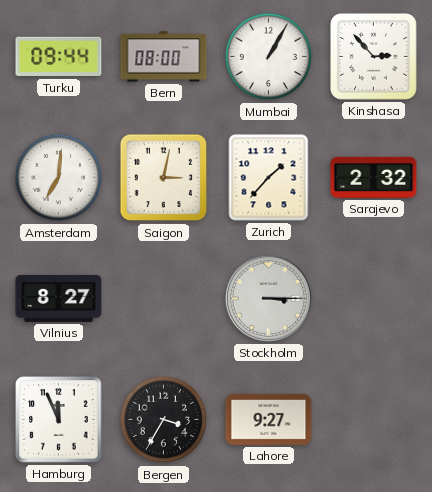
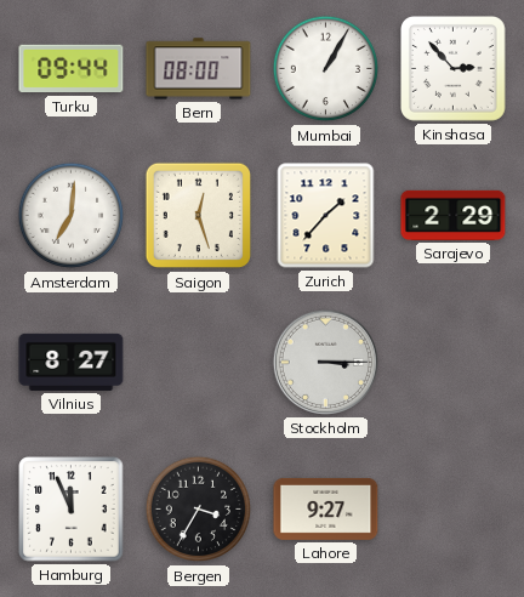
Saigon: 3:02 -> 12:27
Sarajevo: 2:32 -> 2:29
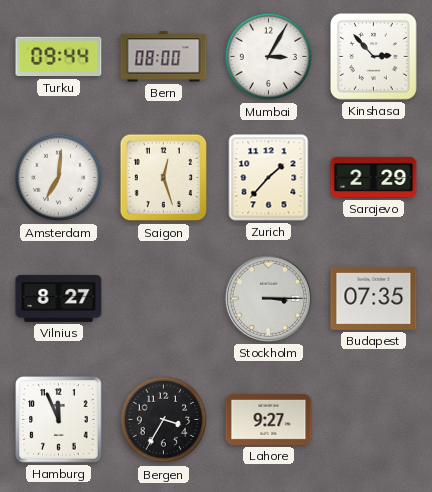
Mumbai: 1:05 -> 3:05
Budapest: none -> 07:35
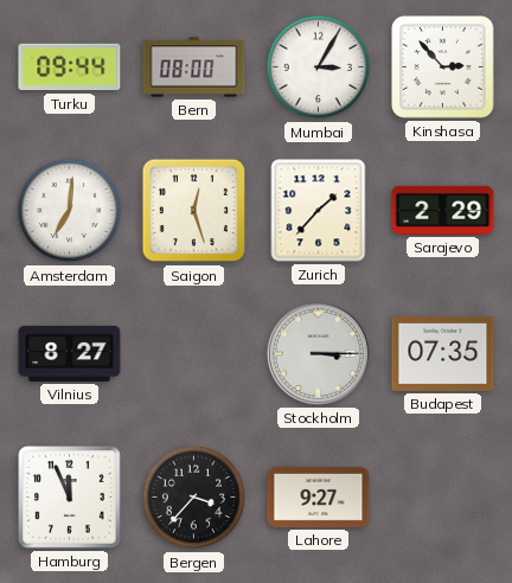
Bergen: 3:35 -> 3:37
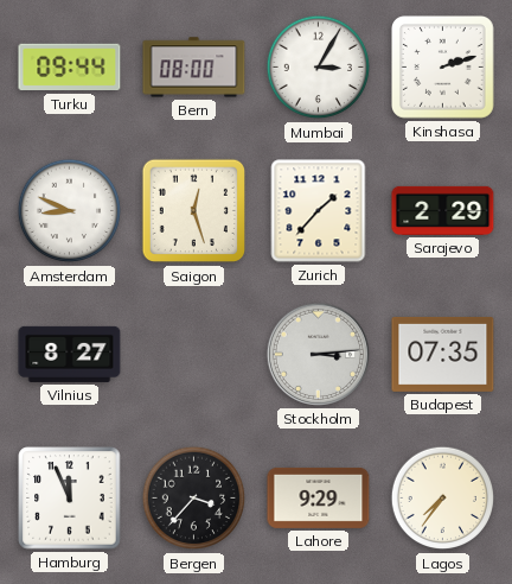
Kinshasa: 2:53 -> 2:12
Amsterdam: 7:01 -> 8:49
Stockholm: 3:15 -> 3:14
Lahore: 9:27 -> 9:29
Lagos: none -> 7:36
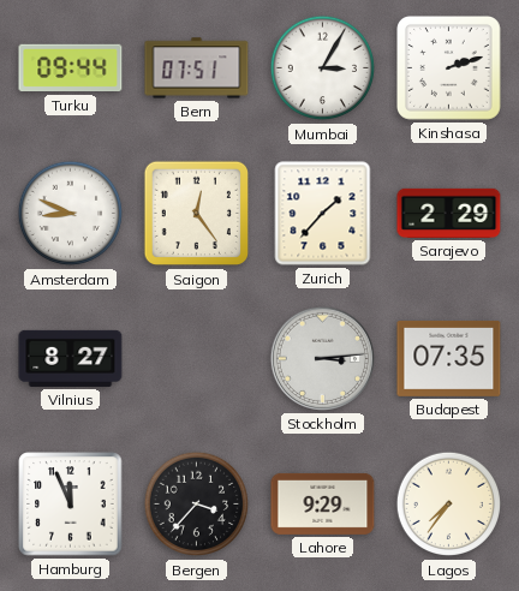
Bern: 08:00 -> 07:51
Saigon: 12:27 -> 12:24
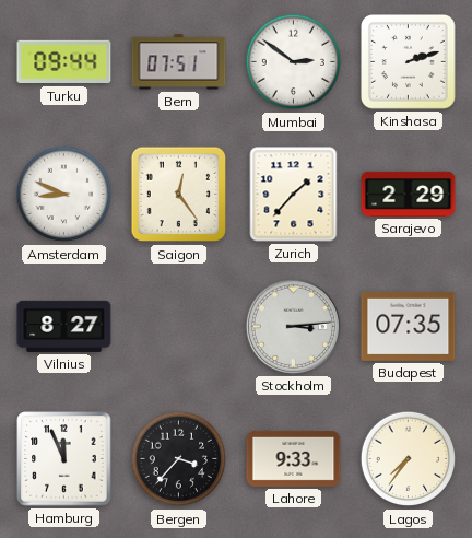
Mumbai: 3:05 -> 2:51
Lahore: 9:29 -> 9:33
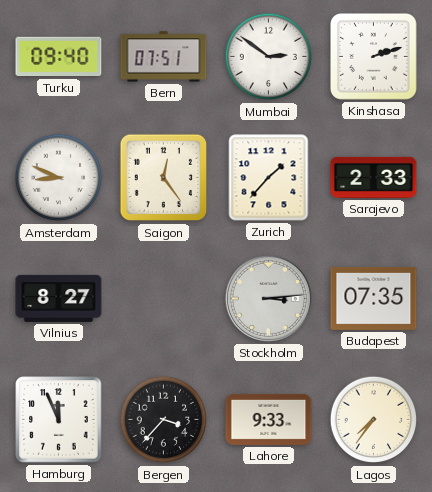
Turku: 09:44 -> 09:40
Sarajevo: 2:29 -> 2:33
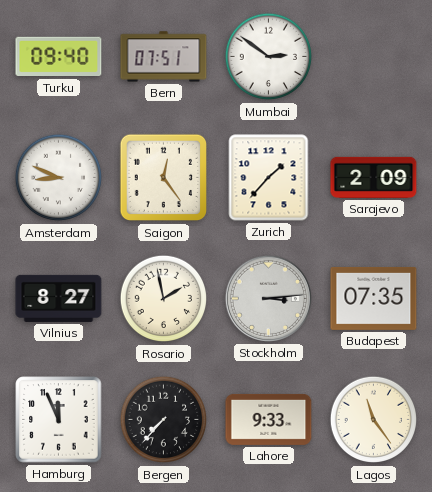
Kinshasa: 2:12 -> none
Sarajevo: 2:33 -> 2:09
Rosario: none -> 1:58
Bergen: 3:37 -> 7:37
Lagos: 7:36 -> 11:24
